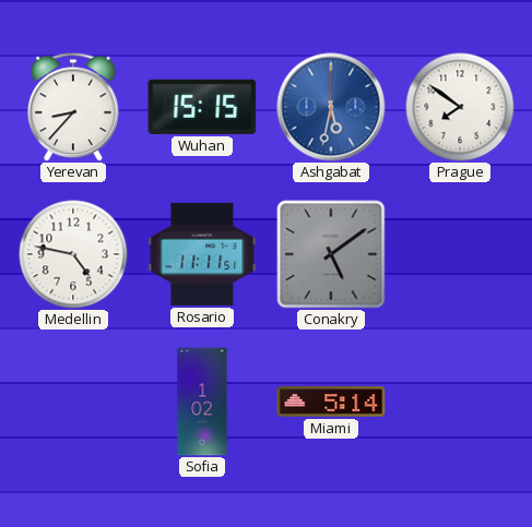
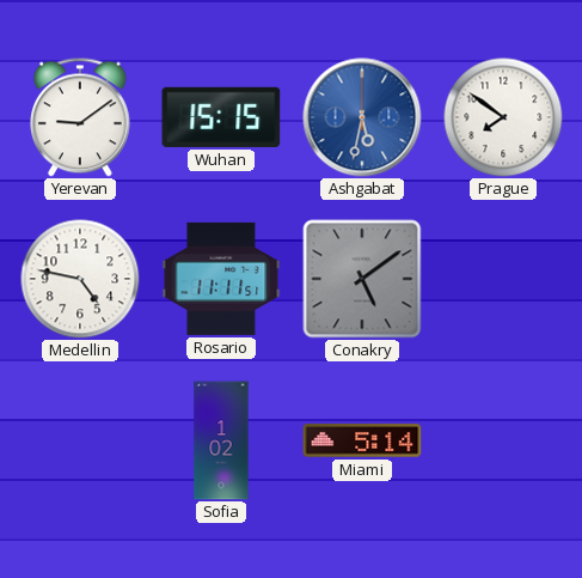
Yerevan: 8:37 -> 9:09
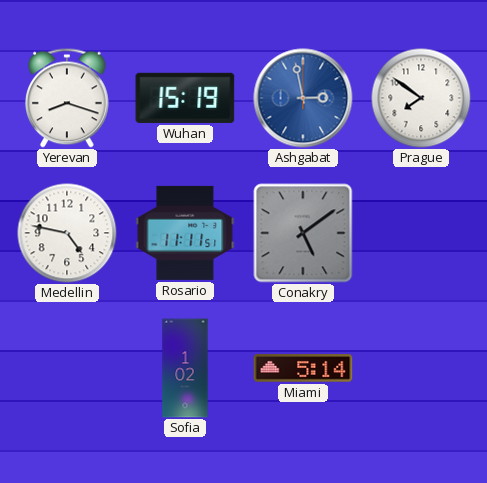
Yerevan: 9:09 -> 8:18
Wuhan: 15:15 -> 15:19
Ashgabat: 5:32 -> 2:58
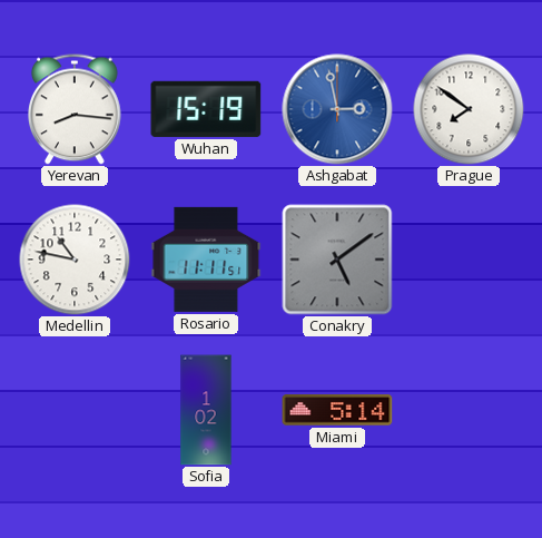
Yerevan: 8:18 -> 8:16
Medellin: 4:47 -> 10:47
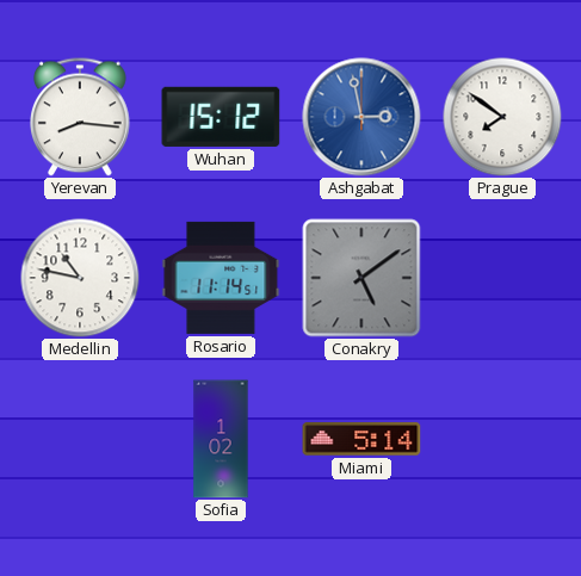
Wuhan: 15:19 -> 15:12
Rosario: 11:11 -> 11:14
